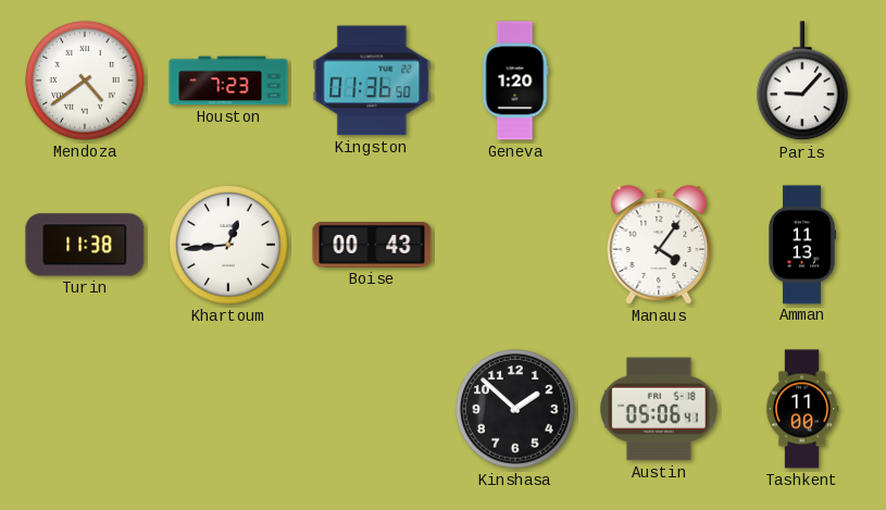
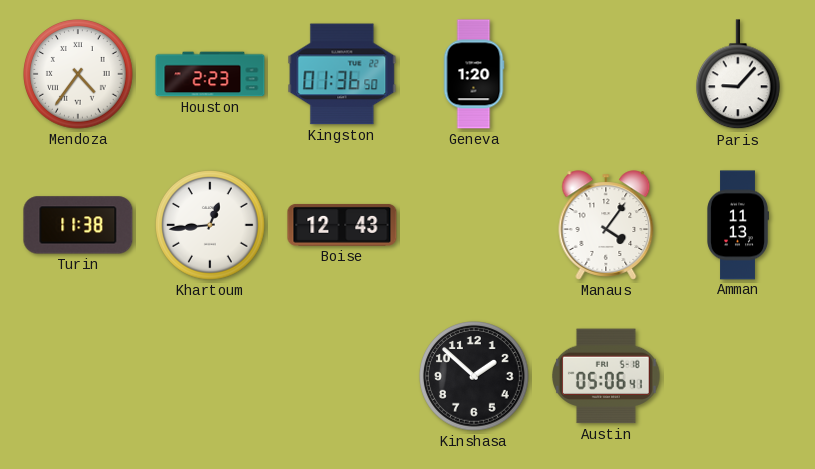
Mendoza: 4:39 -> 4:36
Houston: 7:23 -> 2:23
Boise: 00:43 -> 12:43
Tashkent: 11:00 -> none
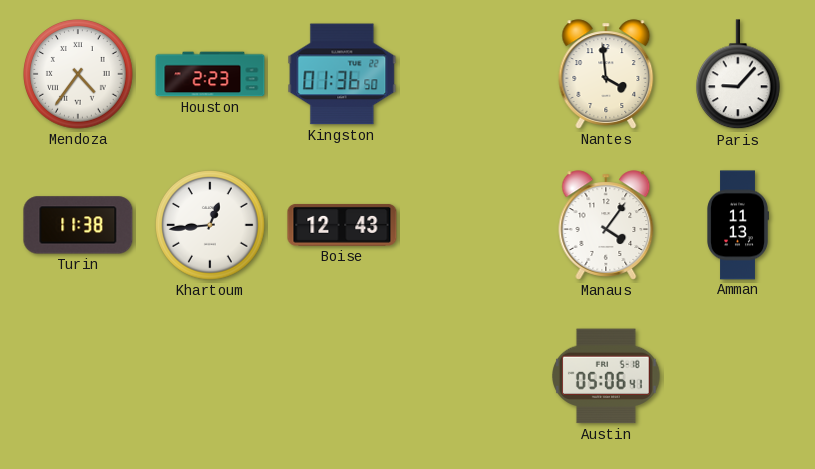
Geneva: 1:20 -> none
Nantes: none -> 3:59
Kinshasa: 1:52 -> none
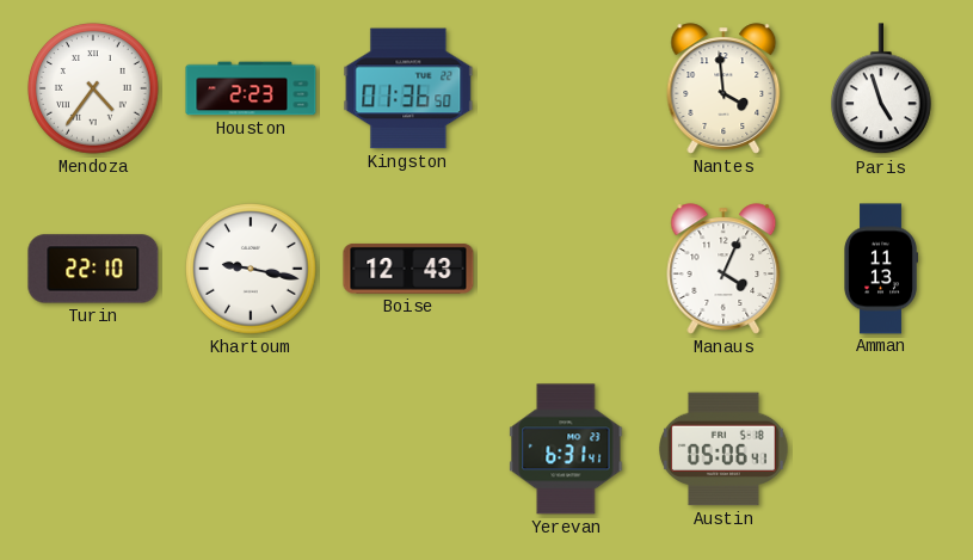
Paris: 9:07 -> 4:57
Turin: 11:38 -> 22:10
Khartoum: 12:44 -> 9:17
Manaus: 4:06 -> 4:04
Yerevan: none -> 6:31
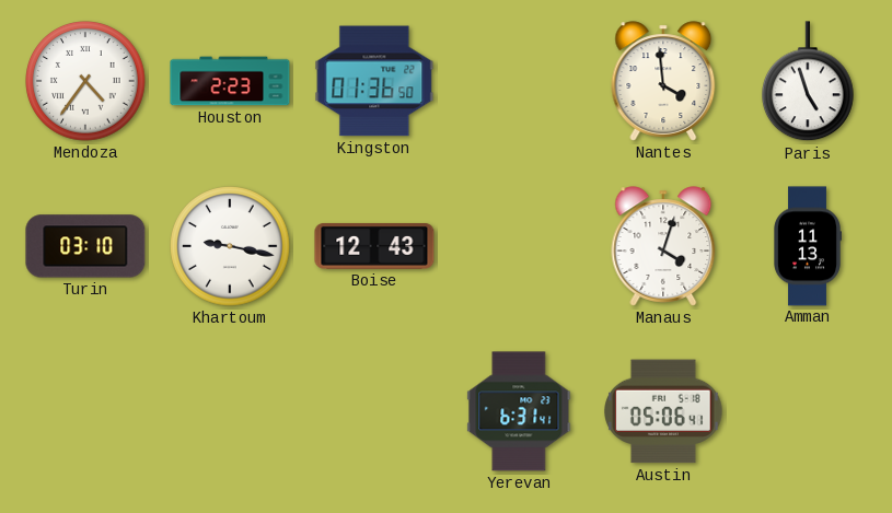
Turin: 22:10 -> 03:10
Manaus: 4:04 -> 4:03
